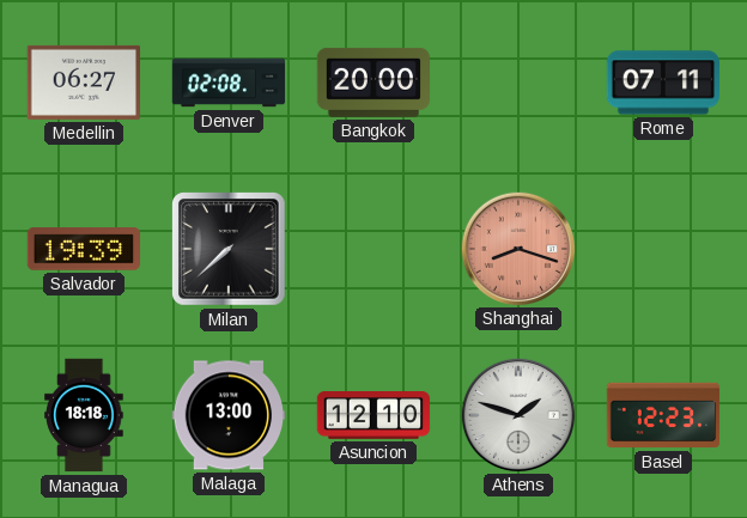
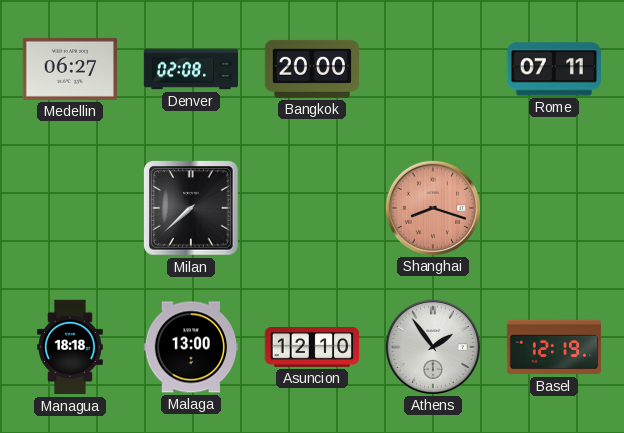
Salvador: 19:39 -> none
Athens: 1:48 -> 1:54
Basel: 12:23 -> 12:19
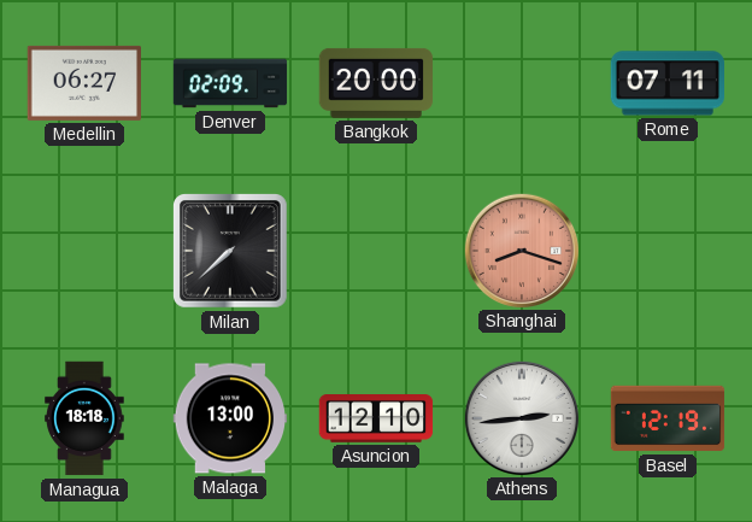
Denver: 02:08 -> 02:09
Athens: 1:54 -> 2:44
